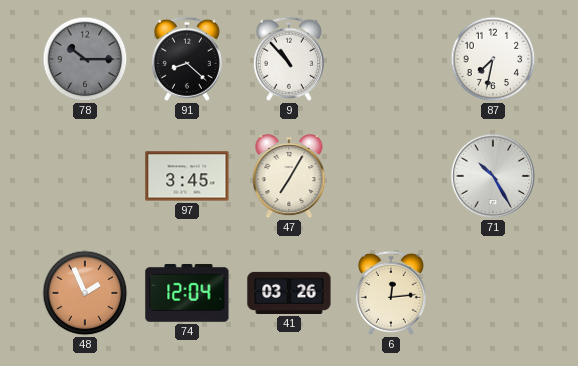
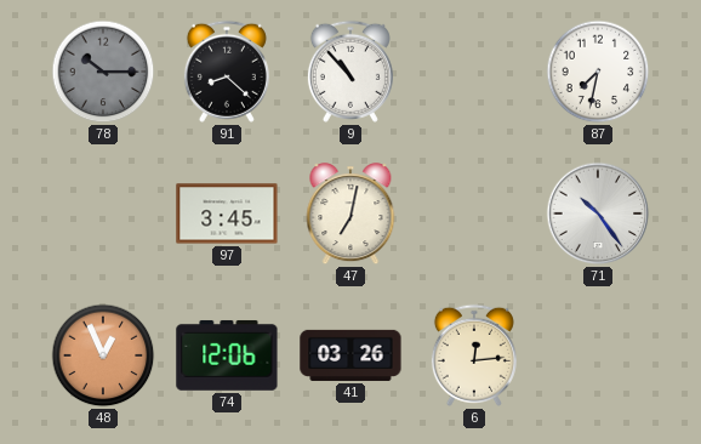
47: 7:05 -> 7:02
71: 10:25 -> 10:24
48: 1:56 -> 12:56
74: 12:04 -> 12:06
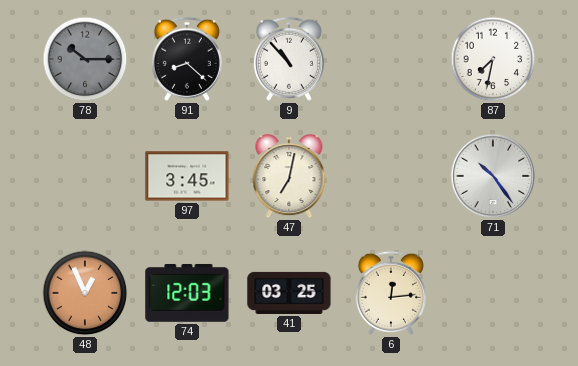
74: 12:06 -> 12:03
41: 03:26 -> 03:25
